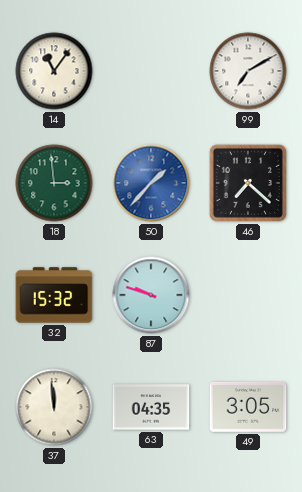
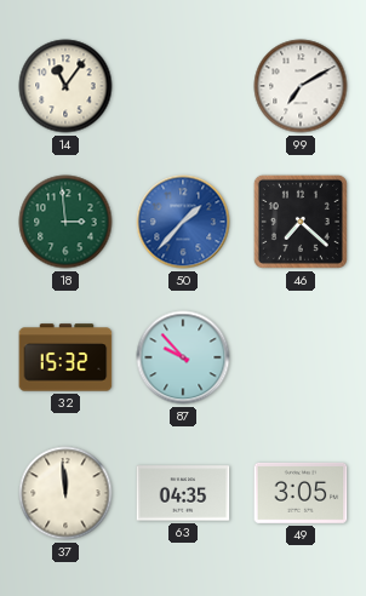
87: 9:48 -> 9:53
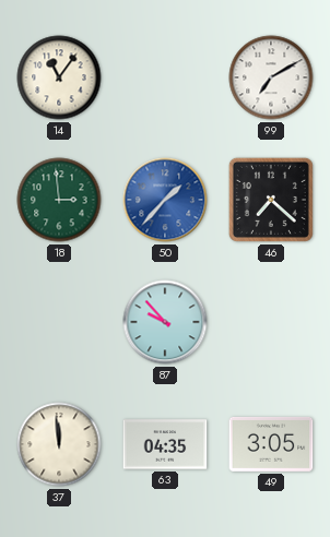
32: 15:32 -> none
